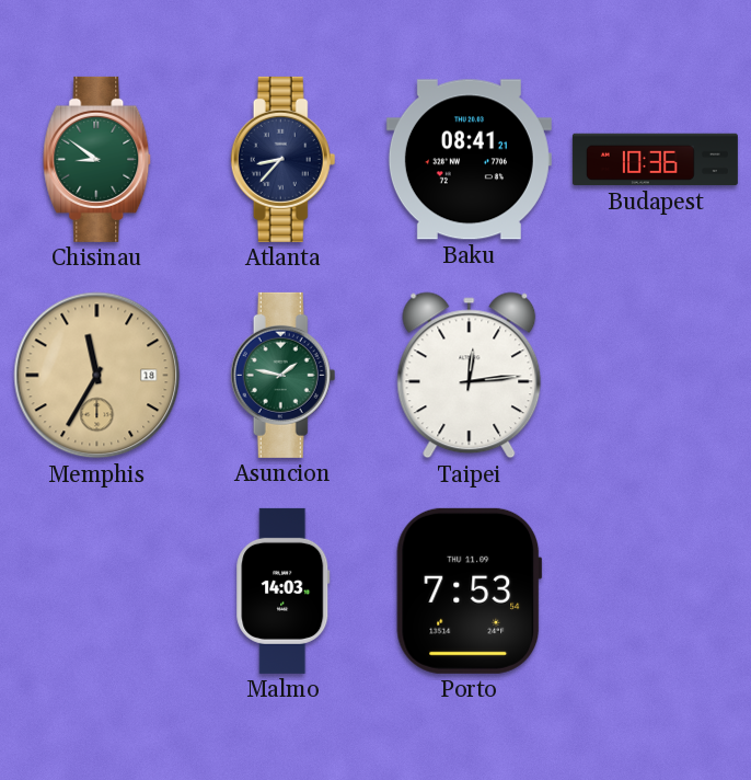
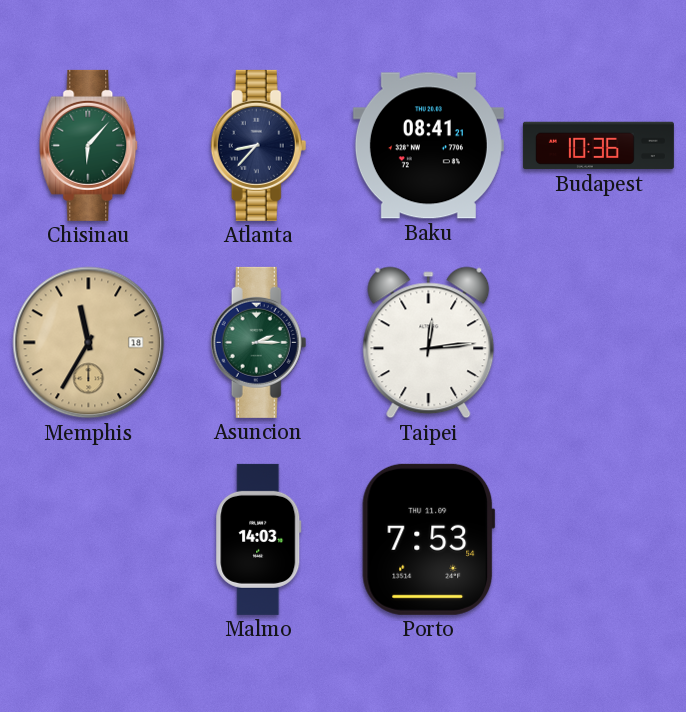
Chisinau: 8:51 -> 6:07
Asuncion: 1:47 -> 2:15
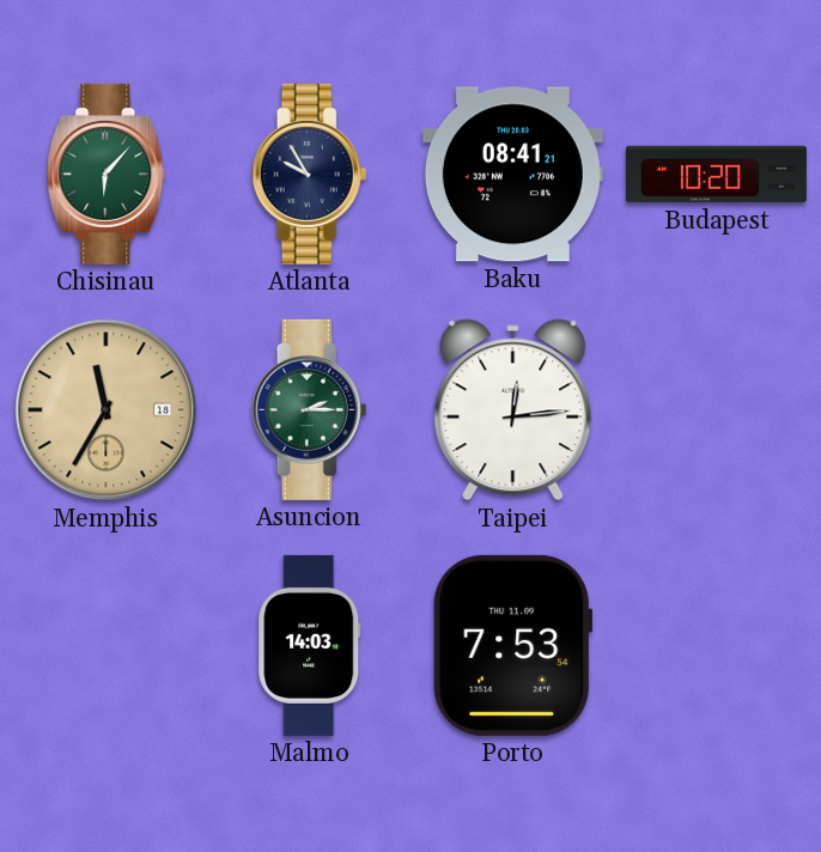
Atlanta: 8:37 -> 9:55
Budapest: 10:36 -> 10:20
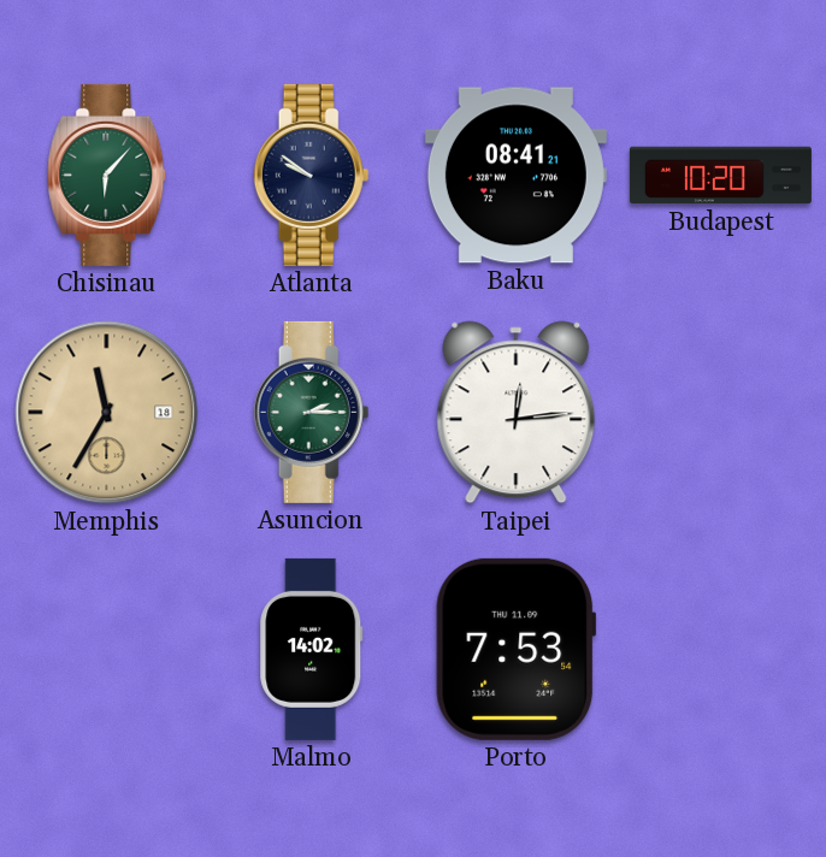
Atlanta: 9:55 -> 9:51
Malmo: 14:03 -> 14:02
